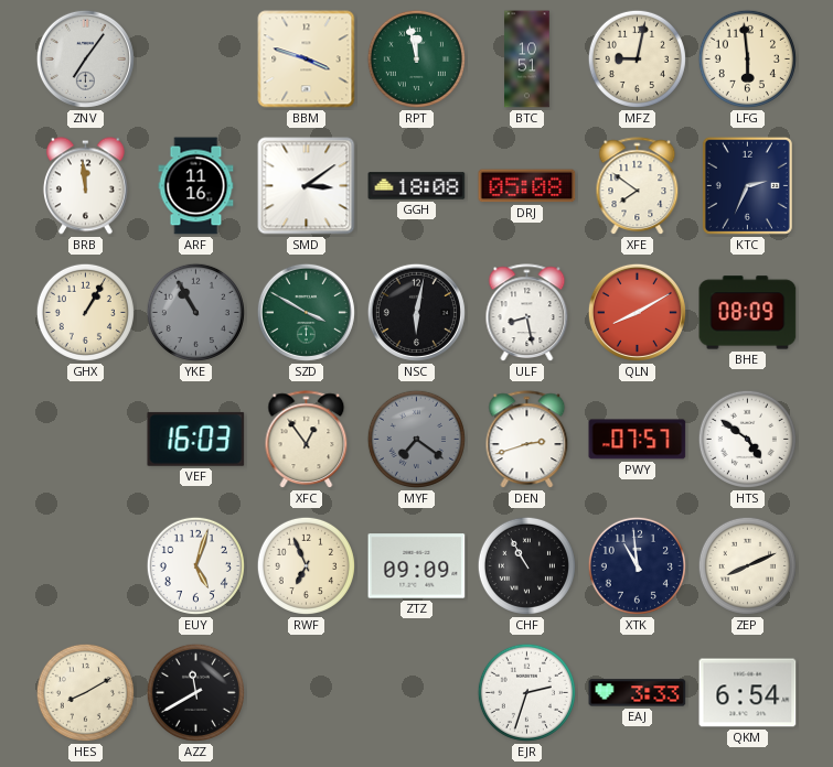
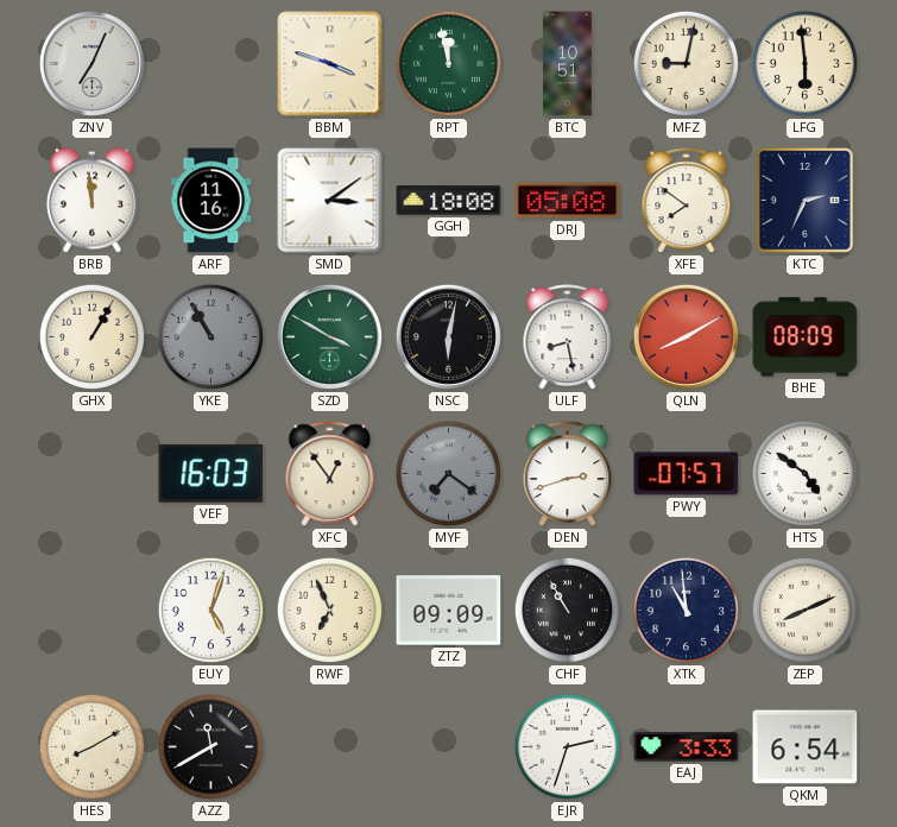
ZNV: 7:06 -> 7:04
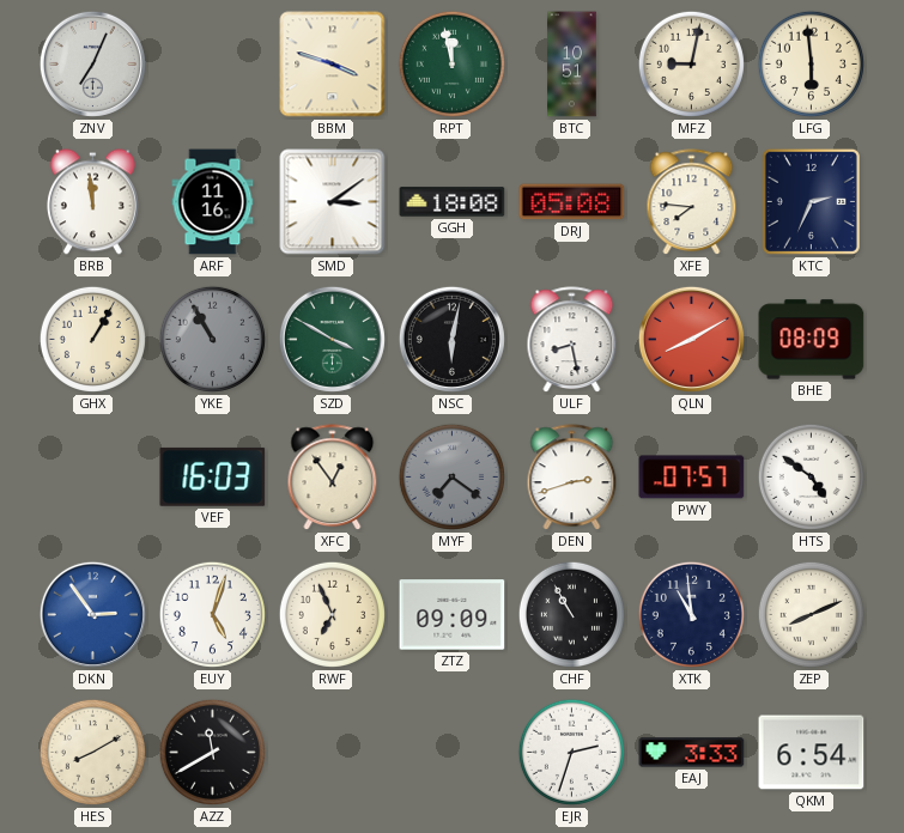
XFE: 7:51 -> 7:46
DKN: none -> 2:54
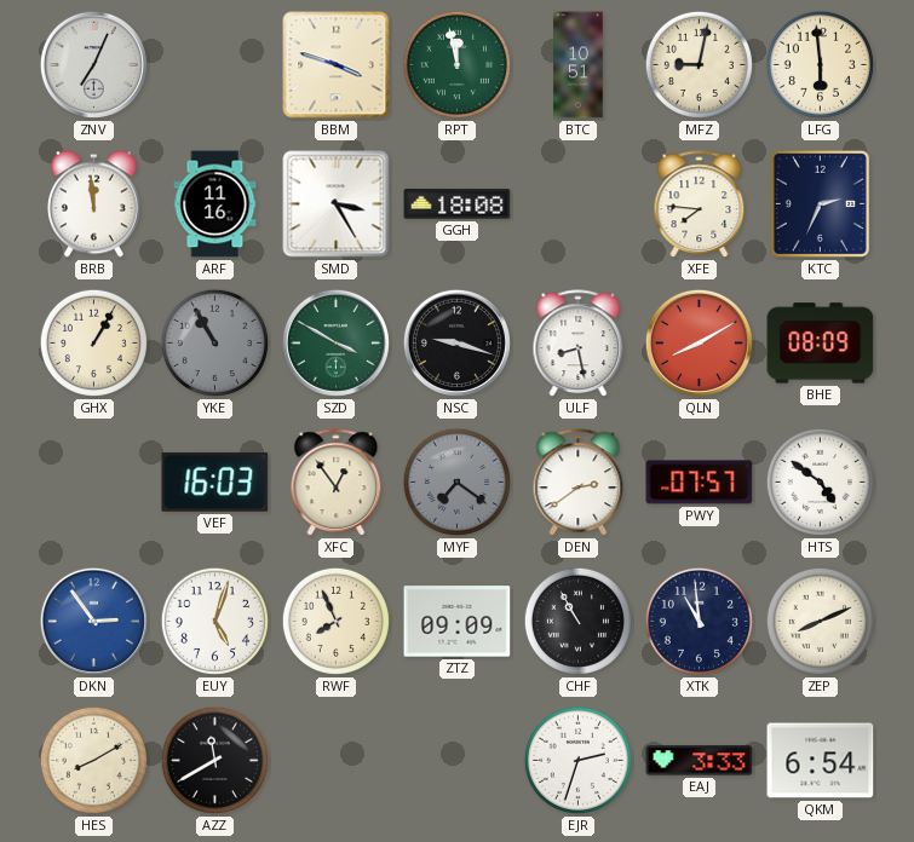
SMD: 3:09 -> 3:25
DRJ: 05:08 -> none
NSC: 6:02 -> 9:18
DEN: 2:42 -> 2:39
RWF: 6:56 -> 7:56
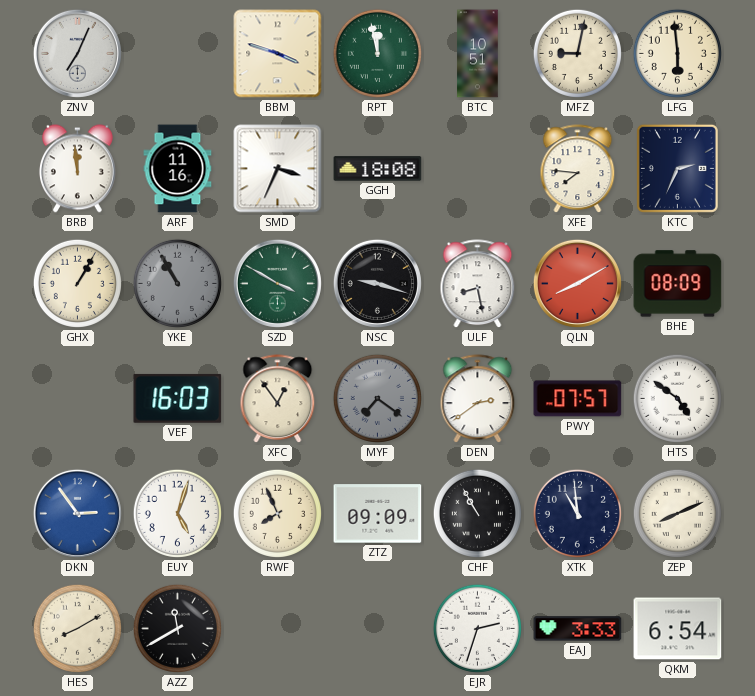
SMD: 3:25 -> 3:34
